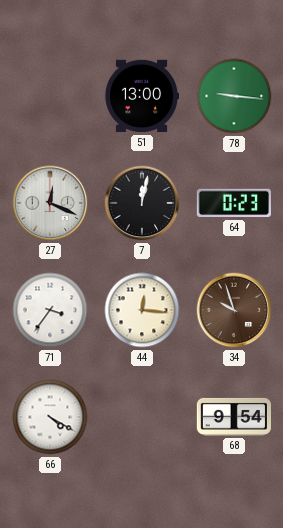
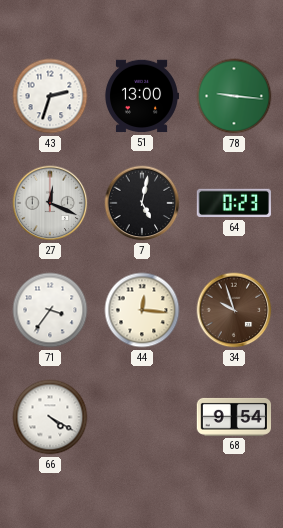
43: none -> 2:33
7: 12:02 -> 5:02
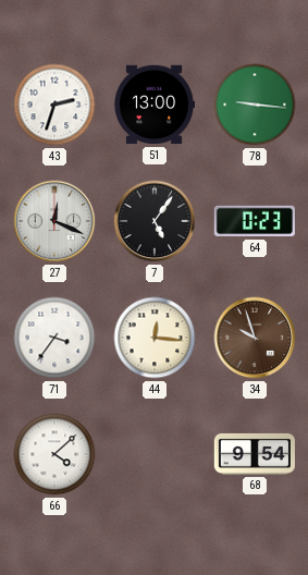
7: 5:02 -> 5:06
66: 4:20 -> 4:08
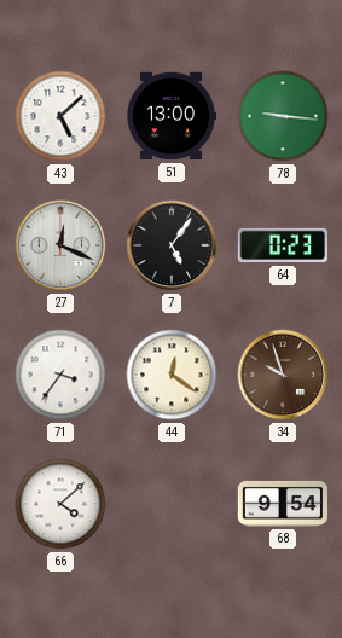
43: 2:33 -> 5:08
44: 12:16 -> 12:21
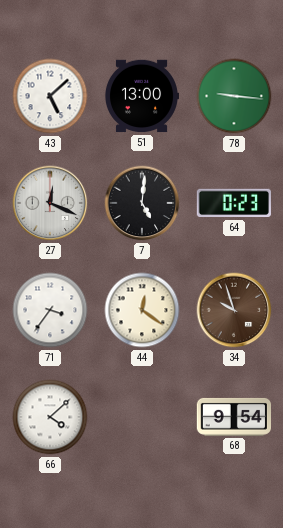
7: 5:06 -> 5:01
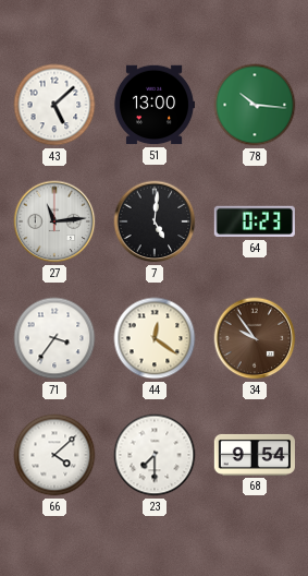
78: 9:16 -> 10:16
27: 12:19 -> 11:14
34: 9:57 -> 9:54
23: none -> 7:30
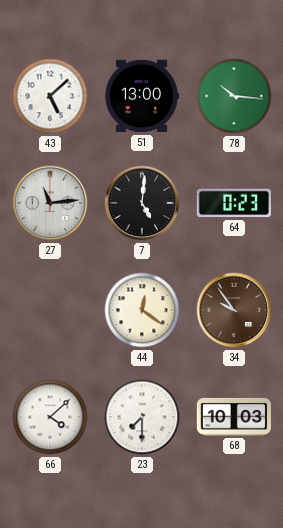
71: 3:36 -> none
68: 9:54 -> 10:03
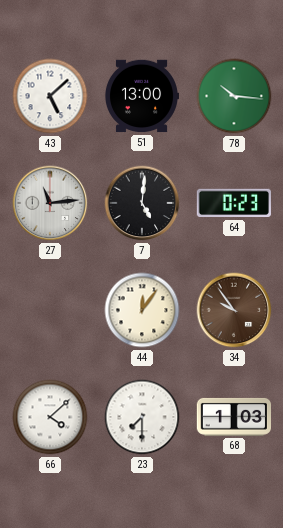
44: 12:21 -> 12:06
68: 10:03 -> 1:03
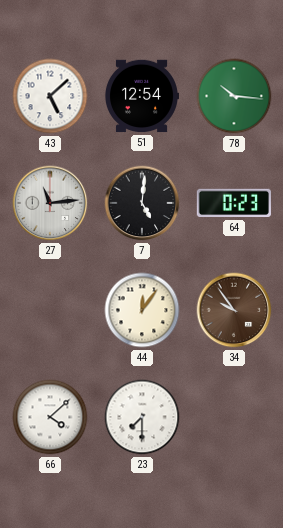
51: 13:00 -> 12:54
68: 1:03 -> none
